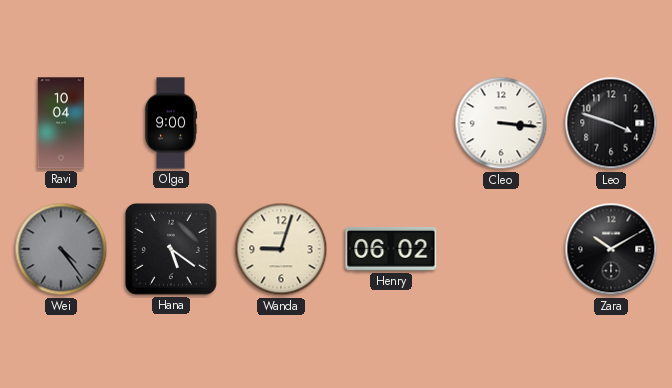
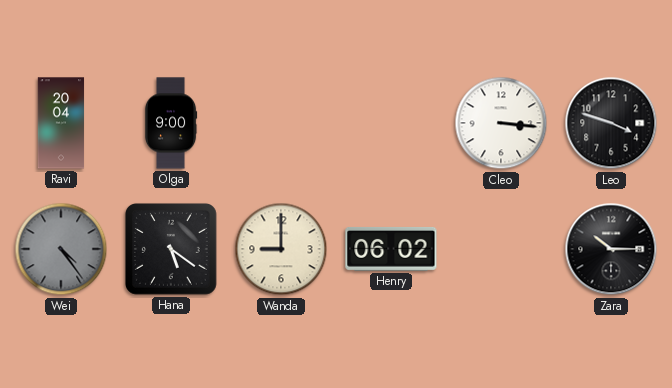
Ravi: 10:04 -> 20:04
Wanda: 9:03 -> 9:00
Zara: 10:10 -> 10:15
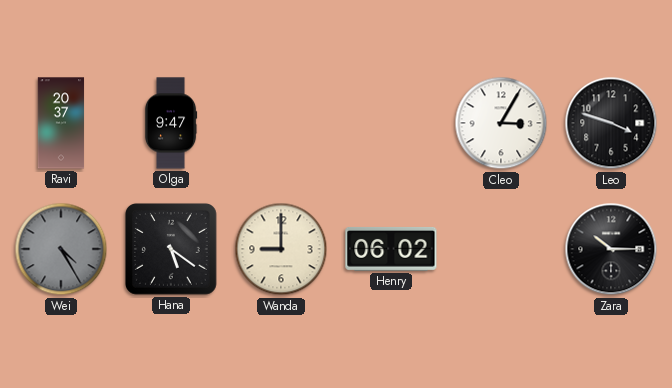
Ravi: 20:04 -> 20:37
Olga: 9:00 -> 9:47
Cleo: 3:16 -> 3:05
Wei: 4:24 -> 4:25
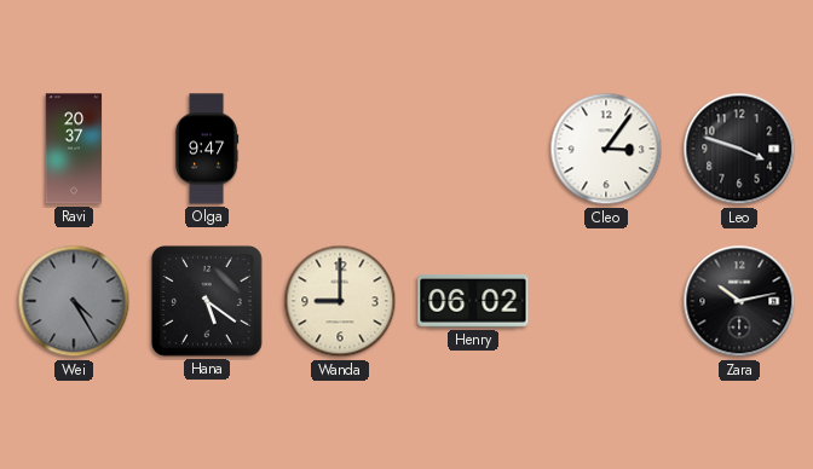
Cleo: 3:05 -> 3:06
Zara: 10:15 -> 10:13
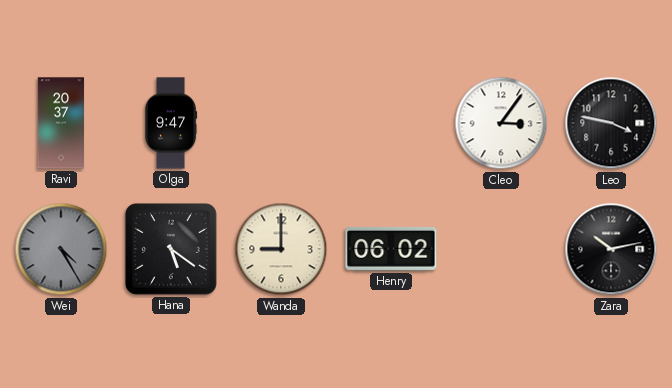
Leo: 3:48 -> 3:47
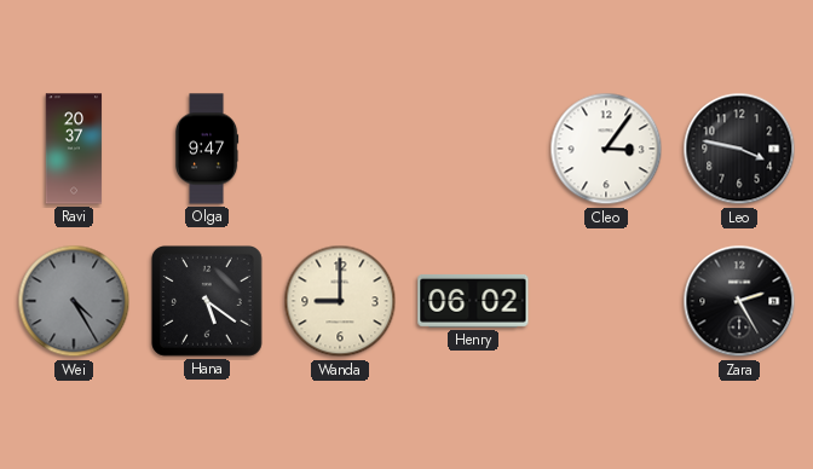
Zara: 10:13 -> 2:25
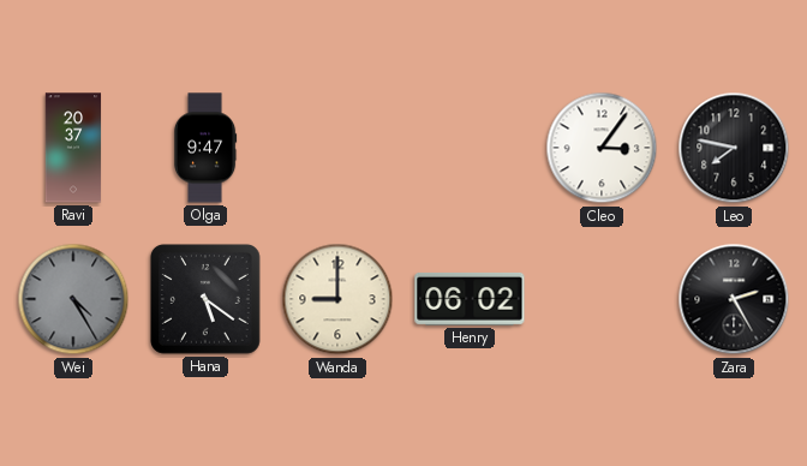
Leo: 3:47 -> 7:47
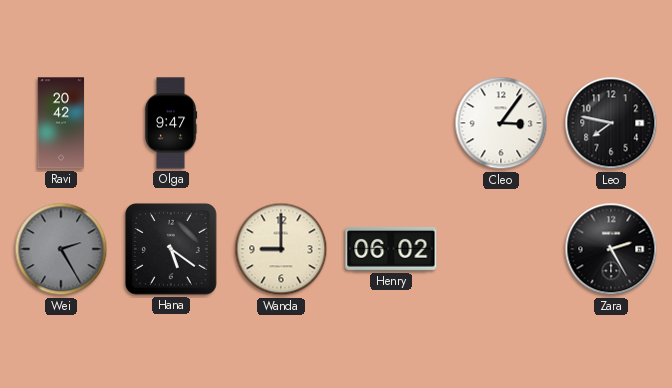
Ravi: 20:37 -> 20:42
Wei: 4:25 -> 2:25
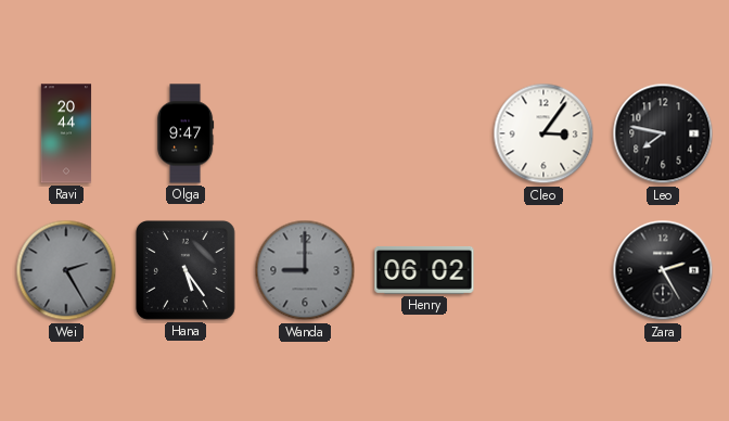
Ravi: 20:42 -> 20:44
Hana: 5:21 -> 5:24
Wanda dial: cream -> grey
